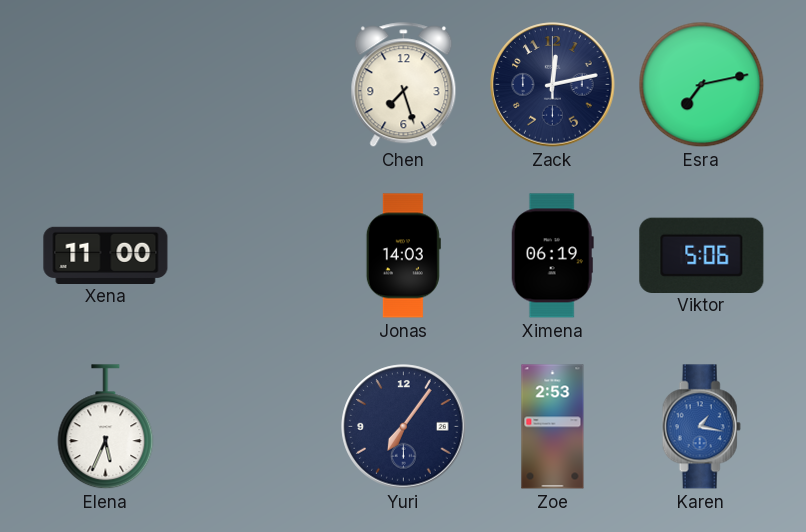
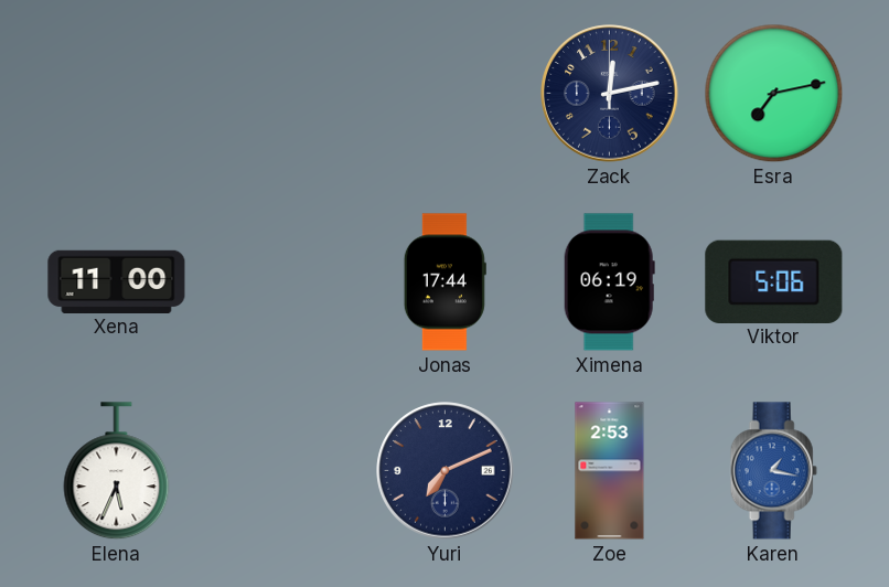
Chen: 7:27 -> none
Jonas: 14:03 -> 17:44
Yuri: 7:06 -> 7:11
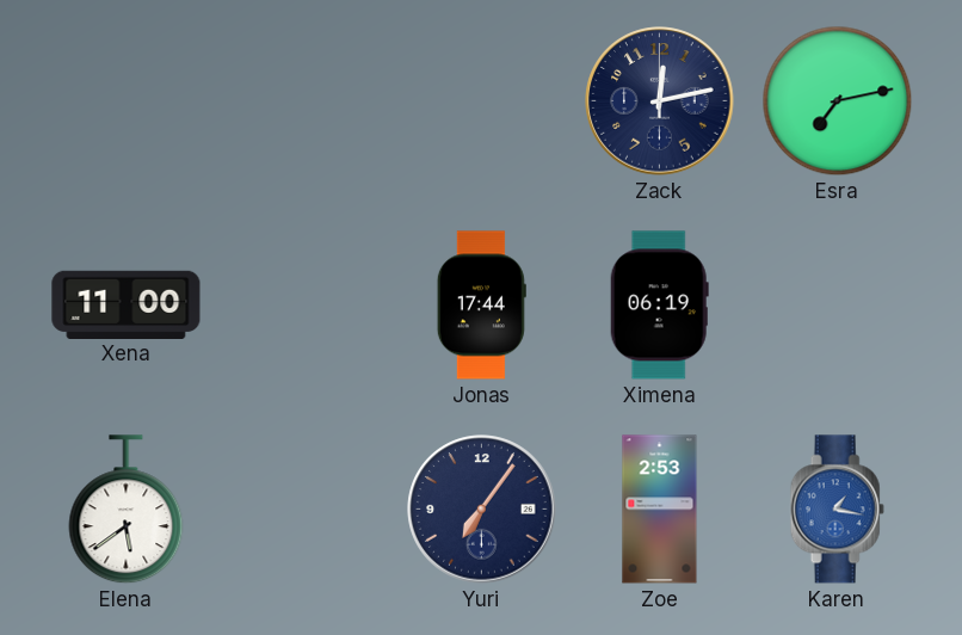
Viktor: 5:06 -> none
Elena: 5:34 -> 5:39
Yuri: 7:11 -> 7:06
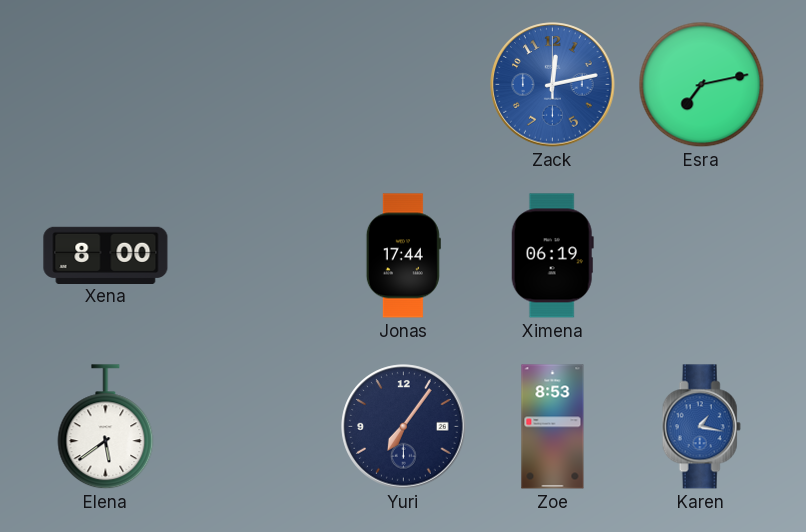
Zack dial: navy -> blue
Xena: 11:00 -> 8:00
Zoe: 2:53 -> 8:53
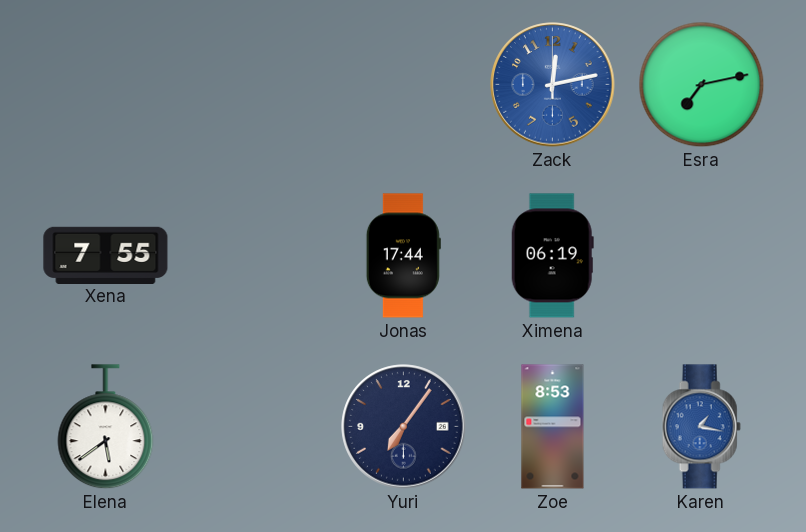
Xena: 8:00 -> 7:55
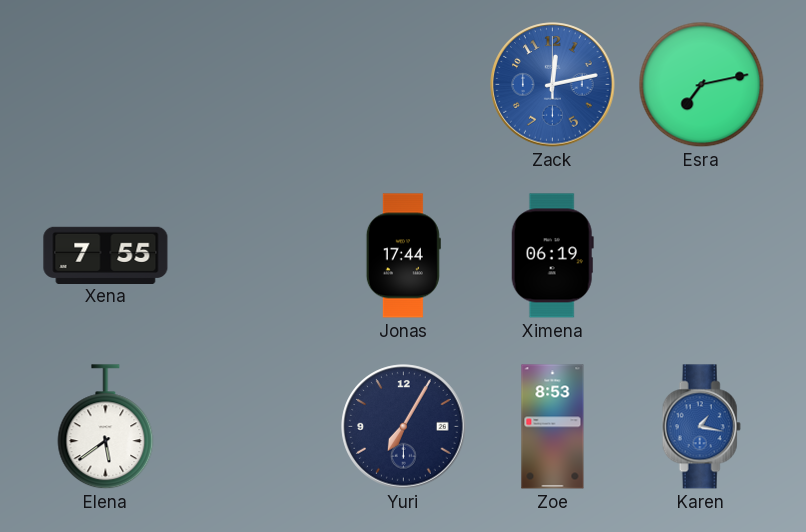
Yuri: 7:06 -> 7:05
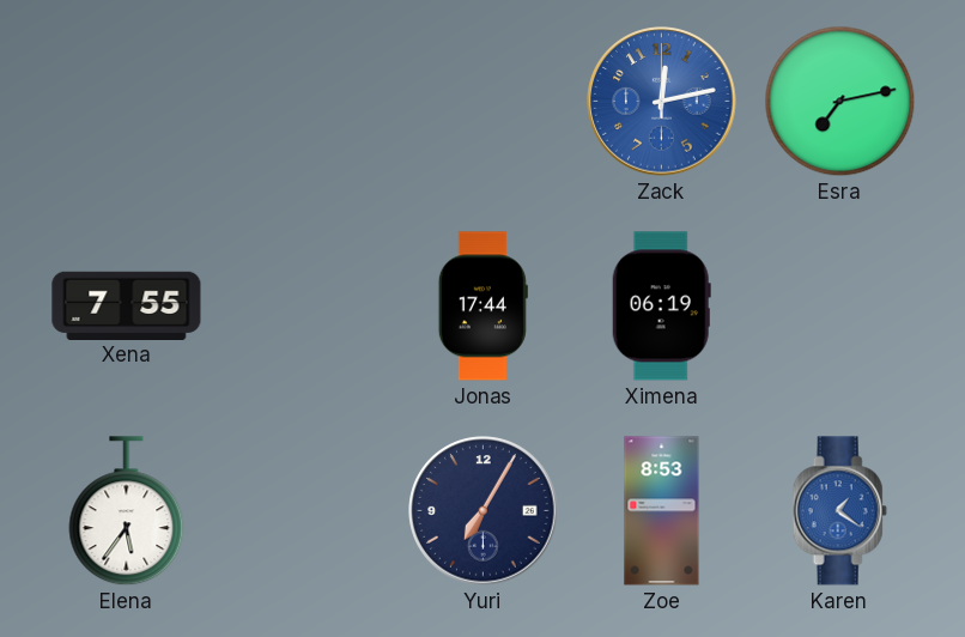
Elena: 5:39 -> 5:36
Karen: 1:17 -> 1:21
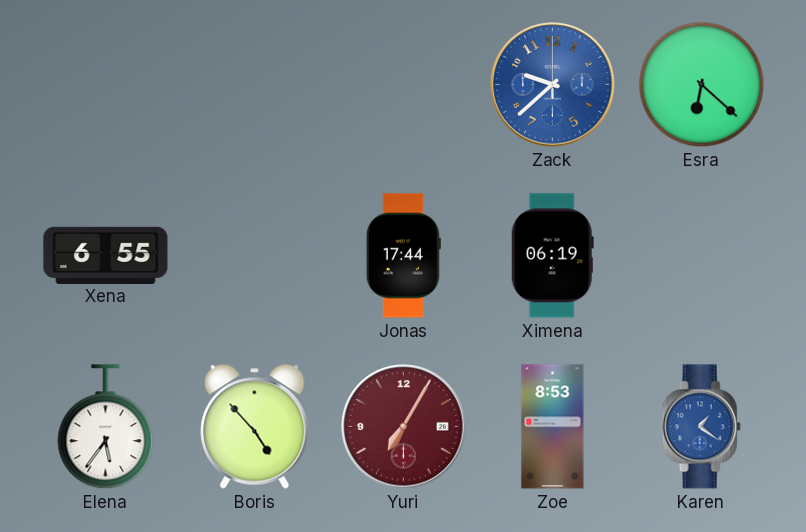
Zack: 12:13 -> 9:38
Esra: 7:13 -> 6:22
Xena: 7:55 -> 6:55
Boris: none -> 4:53
Yuri dial: navy -> burgundy
